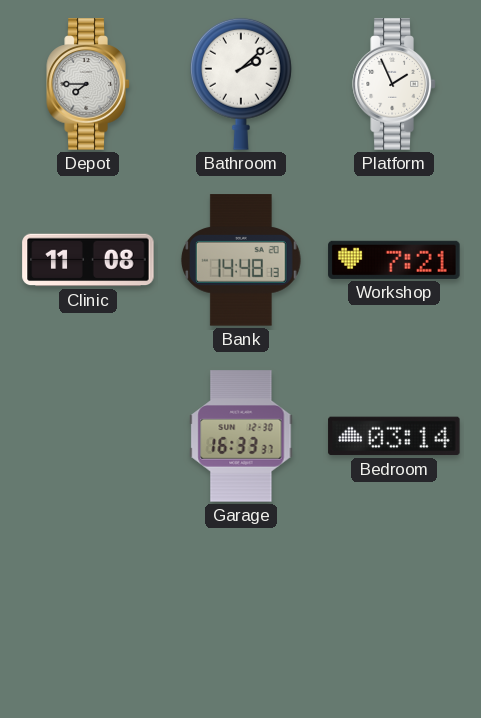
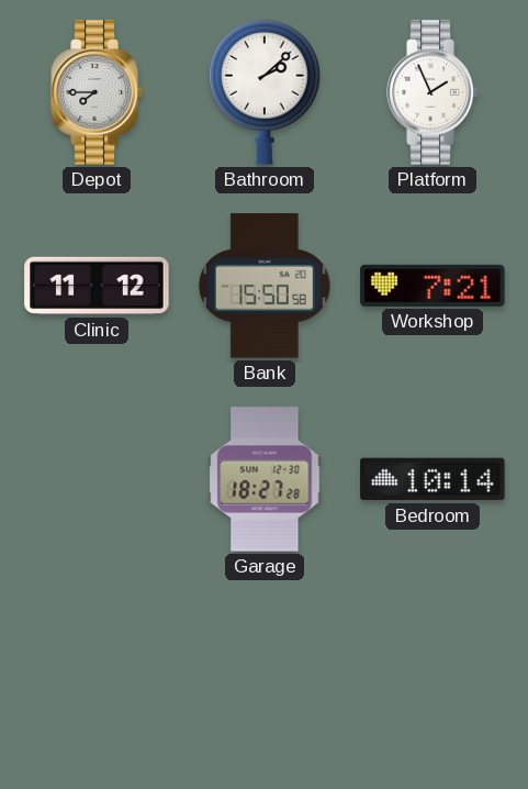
Clinic: 11:08 -> 11:12
Bank: 14:48 -> 15:50
Garage: 16:33 -> 18:27
Bedroom: 03:14 -> 10:14
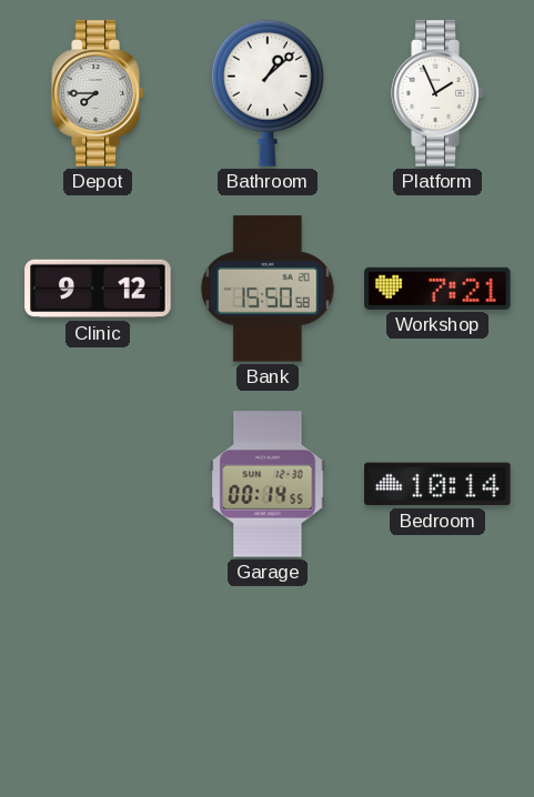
Bathroom: 2:08 -> 1:08
Clinic: 11:12 -> 9:12
Garage: 18:27 -> 00:14
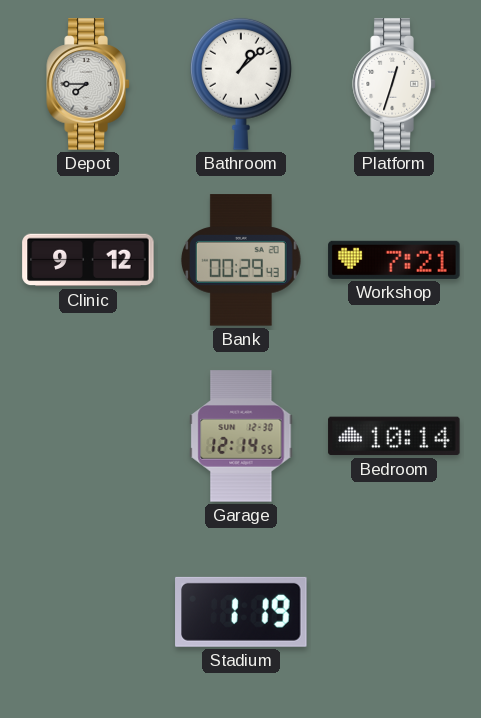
Platform: 1:56 -> 12:33
Bank: 15:50 -> 00:29
Garage: 00:14 -> 12:14
Stadium: none -> 1:19
